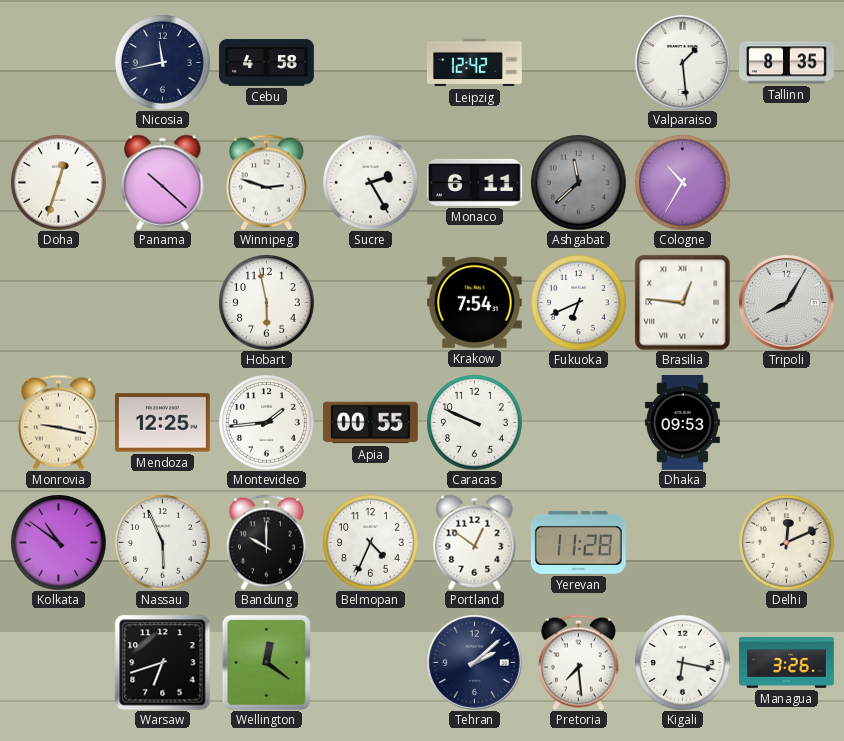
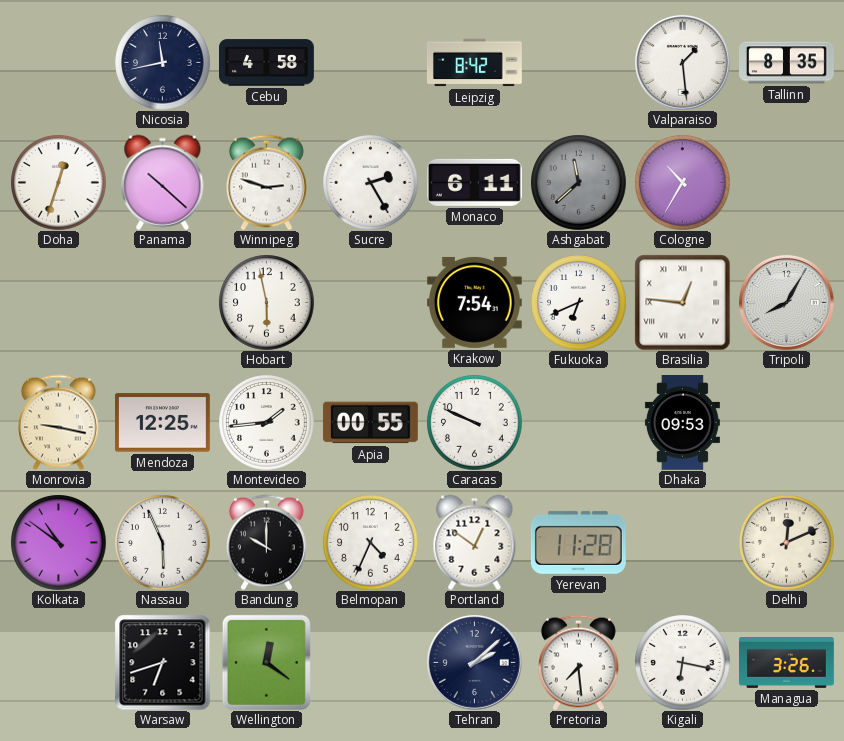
Leipzig: 12:42 -> 8:42
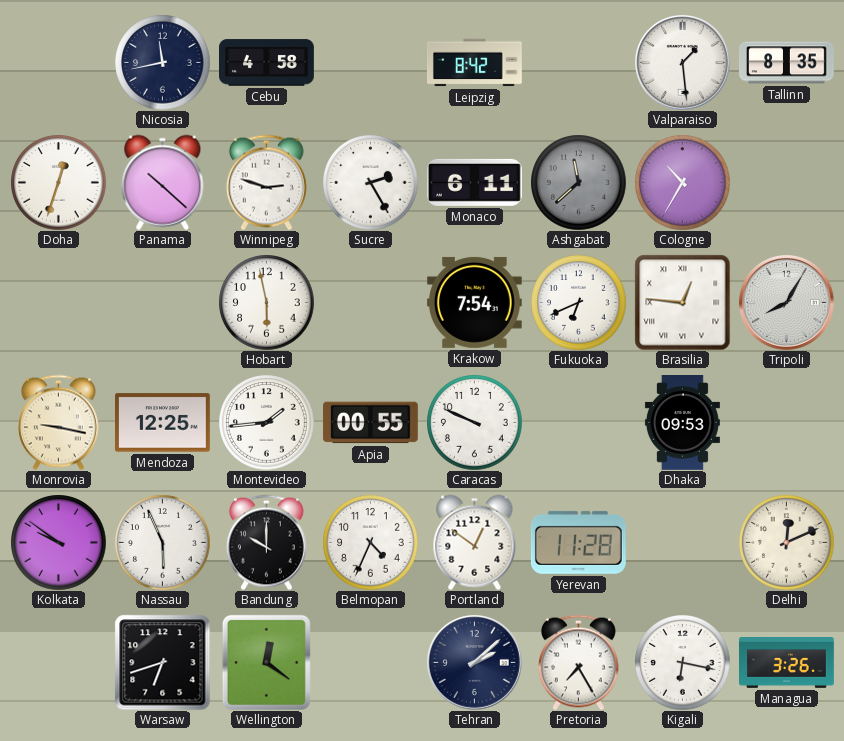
Kolkata: 10:51 -> 9:51
Pretoria: 7:29 -> 7:25
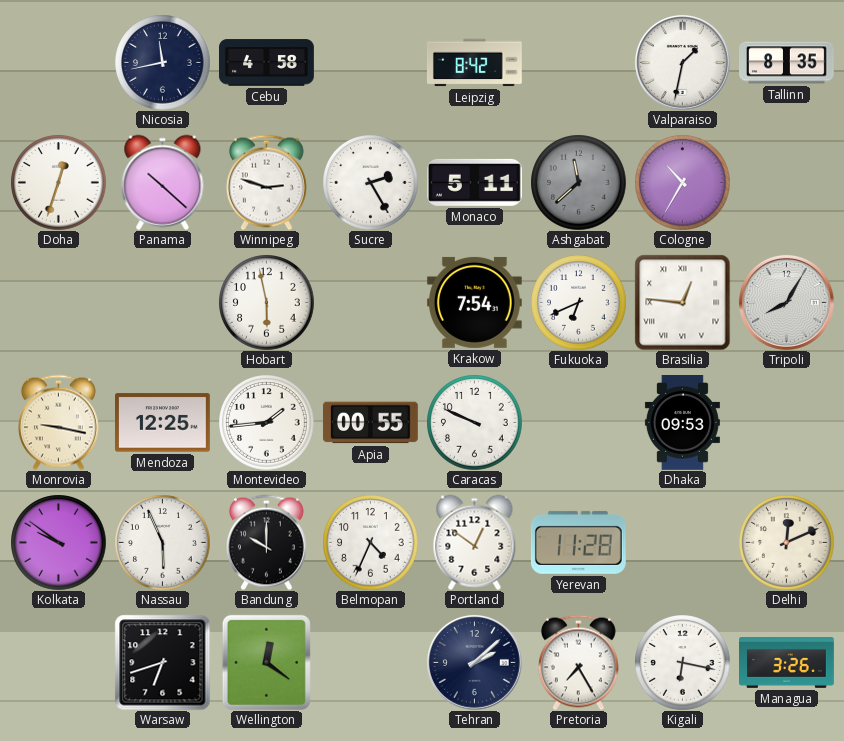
Valparaiso: 1:29 -> 1:32
Monaco: 6:11 -> 5:11
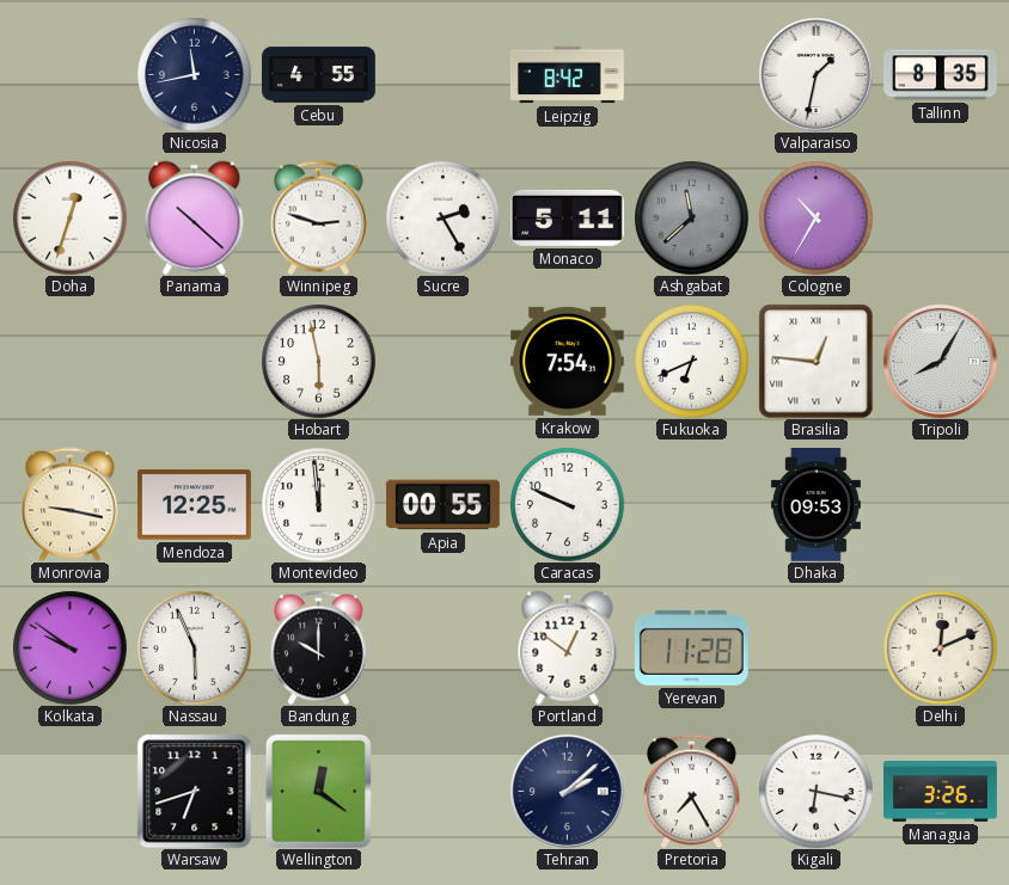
Cebu: 4:58 -> 4:55
Montevideo: 1:44 -> 11:59
Belmopan: 4:34 -> none
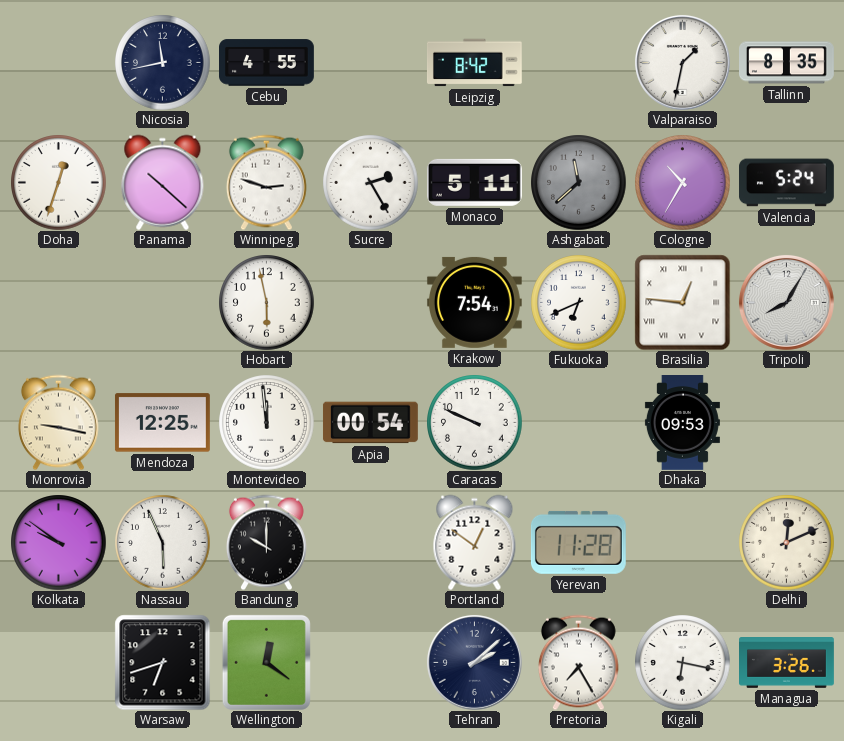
Valencia: none -> 5:24
Apia: 00:55 -> 00:54
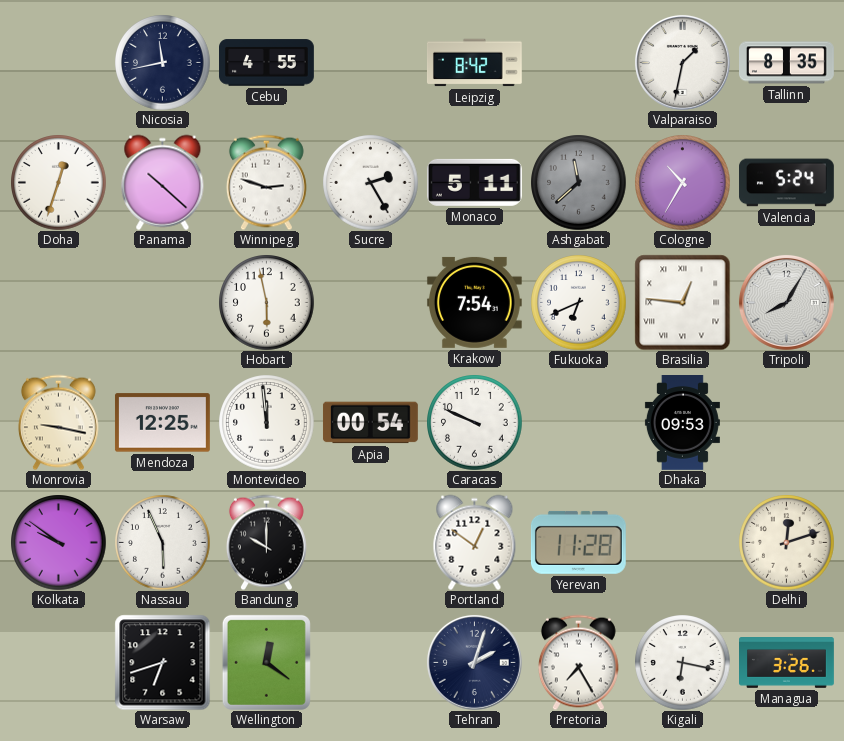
Delhi: 12:11 -> 12:12
Tehran: 2:08 -> 2:03
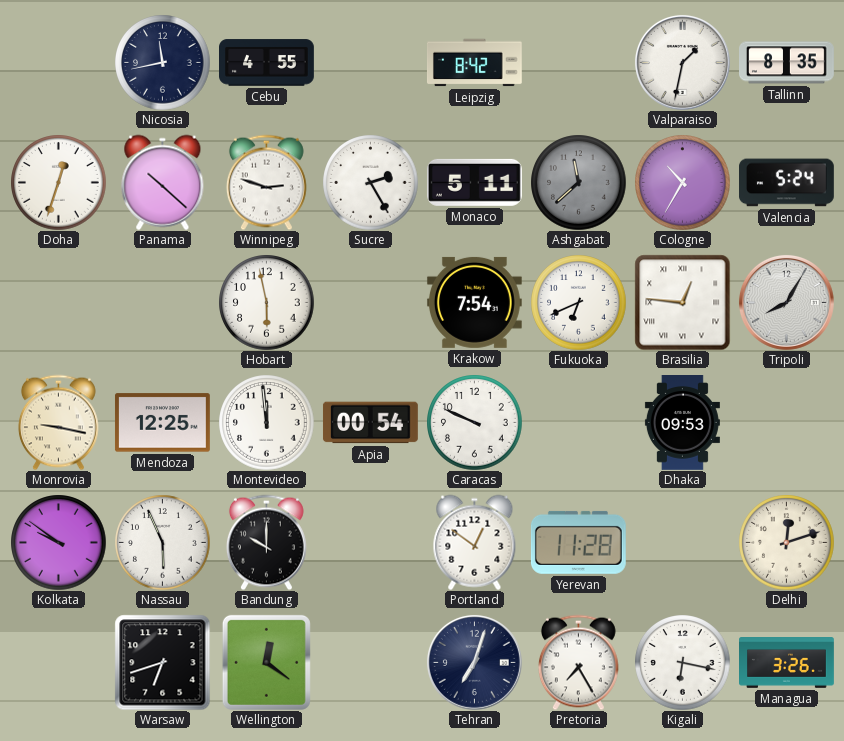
Tehran: 2:03 -> 7:03
